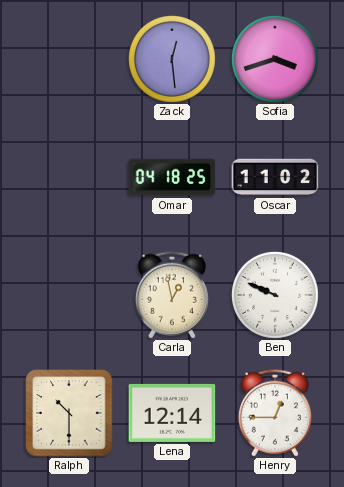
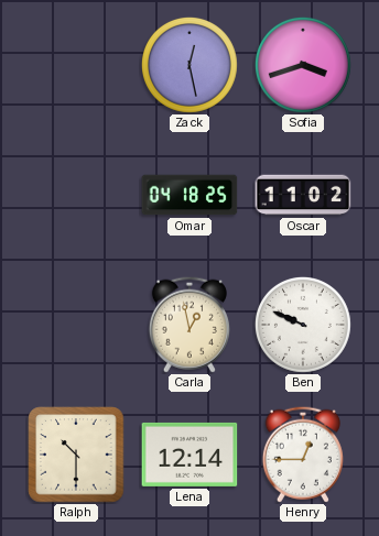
Zack: 12:29 -> 12:28
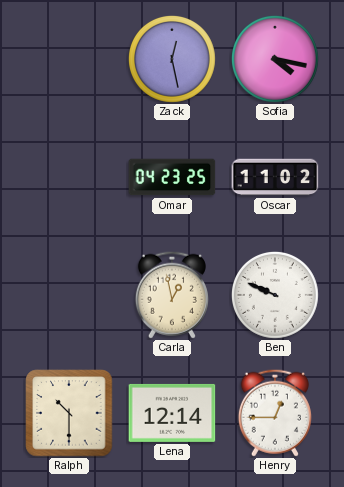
Sofia: 3:42 -> 4:17
Omar: 04:18 -> 04:23
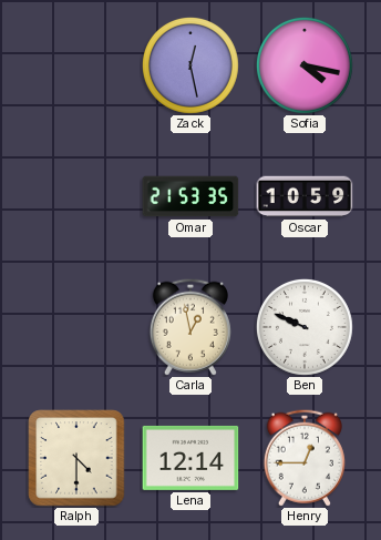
Omar: 04:23 -> 21:53
Oscar: 11:02 -> 10:59
Ralph: 10:30 -> 4:30
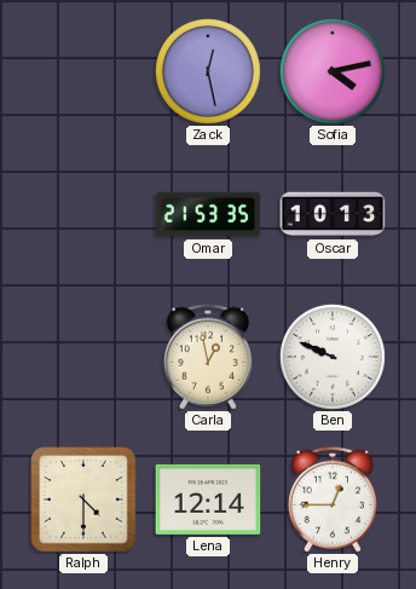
Sofia: 4:17 -> 4:13
Oscar: 10:59 -> 10:13
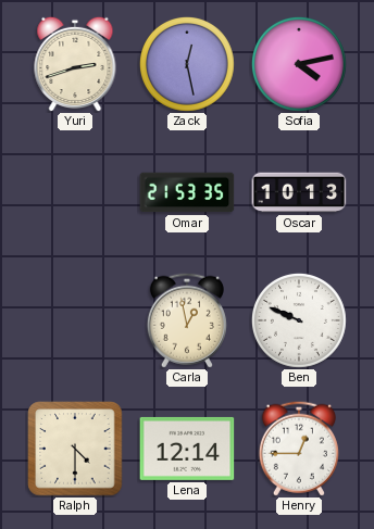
Yuri: none -> 2:42
